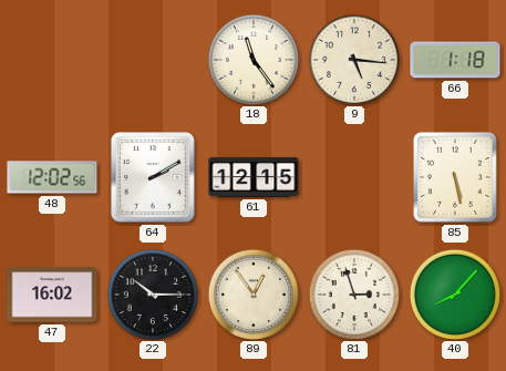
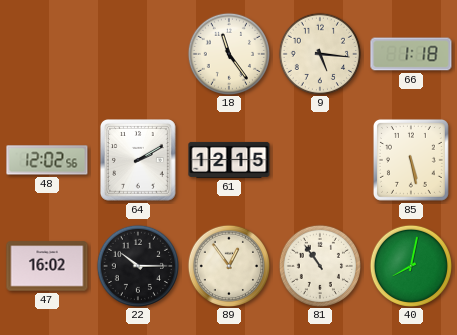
81: 2:57 -> 10:54
40: 8:07 -> 8:02
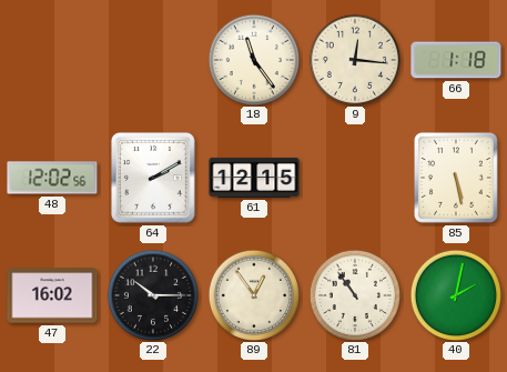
9: 5:16 -> 12:16
40: 8:02 -> 2:02
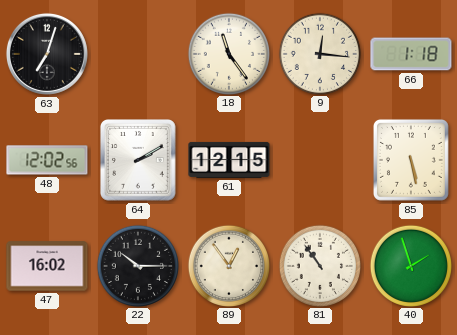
63: none -> 7:03
40: 2:02 -> 1:57
